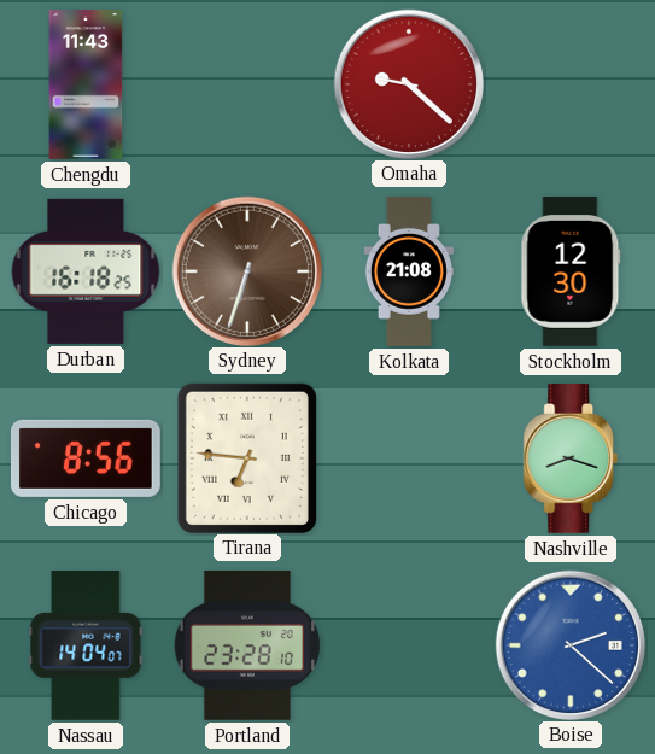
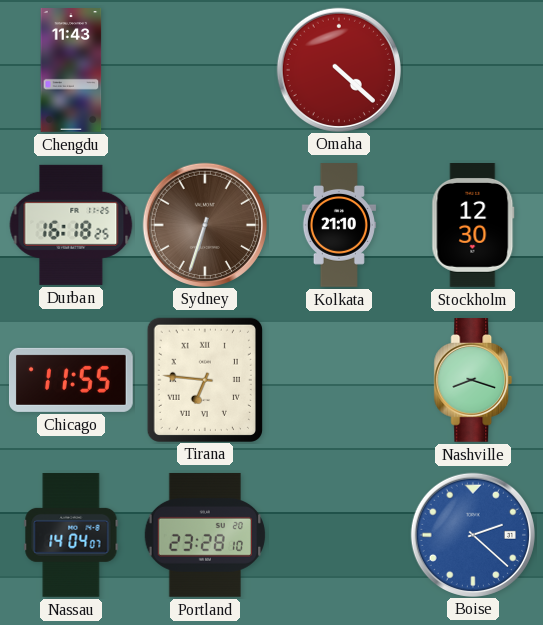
Omaha: 9:22 -> 4:22
Kolkata: 21:08 -> 21:10
Chicago: 8:56 -> 11:55
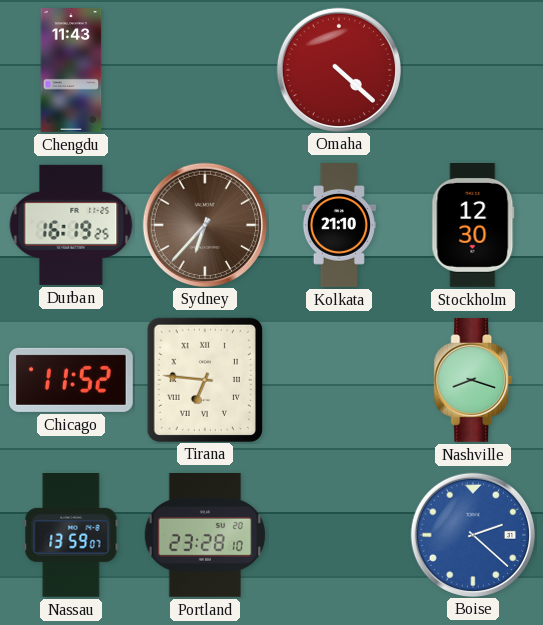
Durban: 16:18 -> 16:19
Sydney: 6:33 -> 6:37
Chicago: 11:55 -> 11:52
Nassau: 14:04 -> 13:59
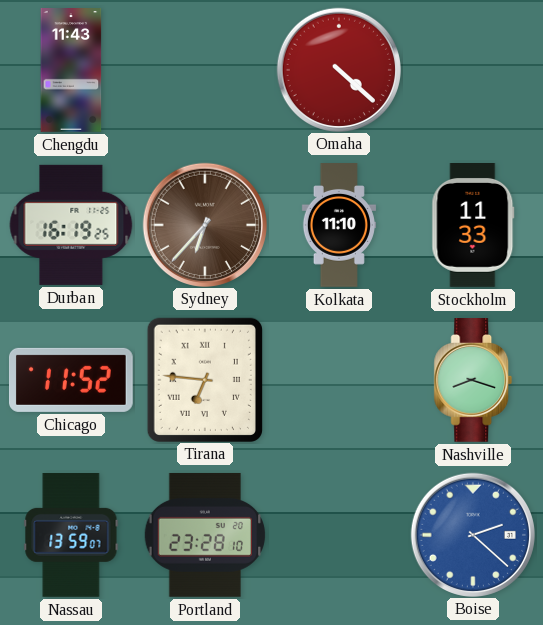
Kolkata: 21:10 -> 11:10
Stockholm: 12:30 -> 11:33
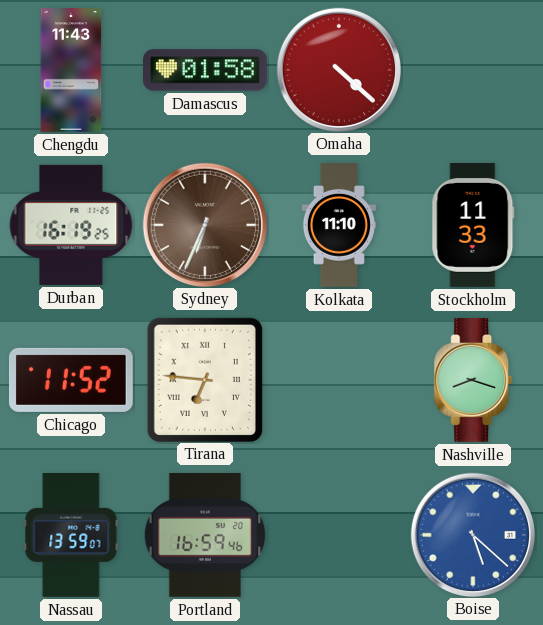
Damascus: none -> 01:58
Sydney: 6:37 -> 6:34
Portland: 23:28 -> 16:59
Boise: 2:22 -> 5:22
